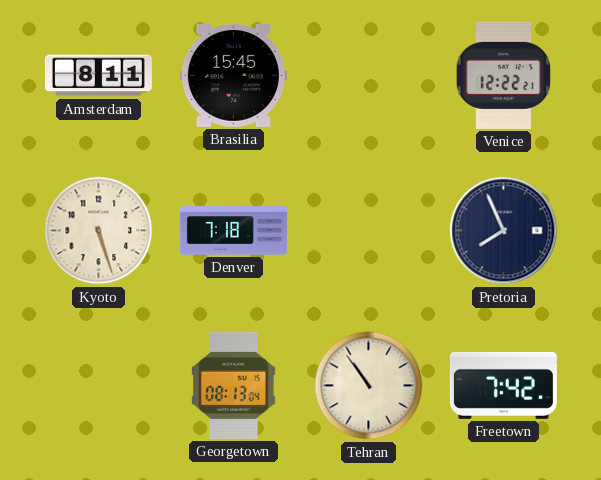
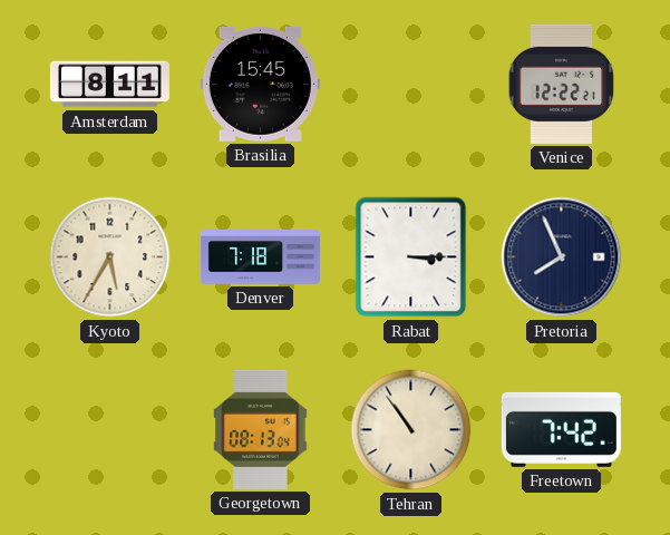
Kyoto: 5:27 -> 5:35
Rabat: none -> 3:15
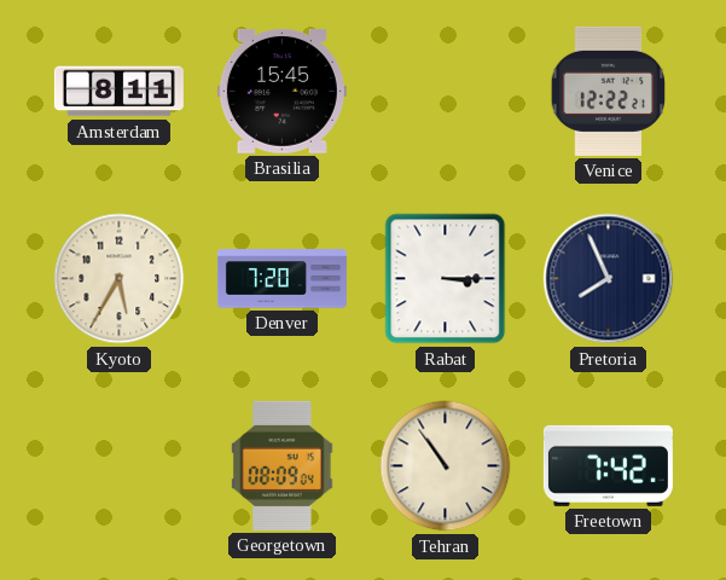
Denver: 7:18 -> 7:20
Georgetown: 08:13 -> 08:09
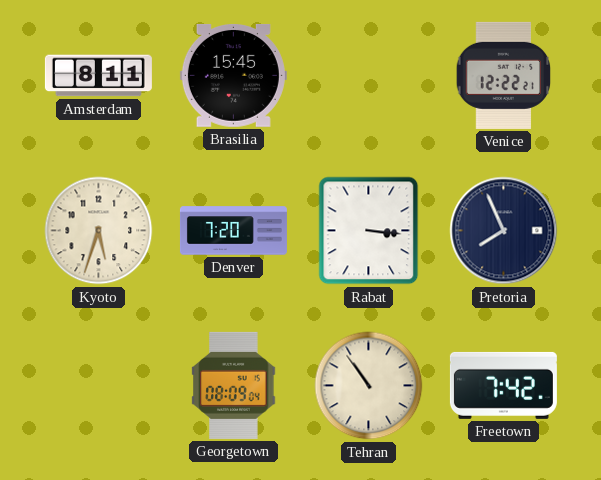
Kyoto: 5:35 -> 5:33
Rabat: 3:15 -> 3:16
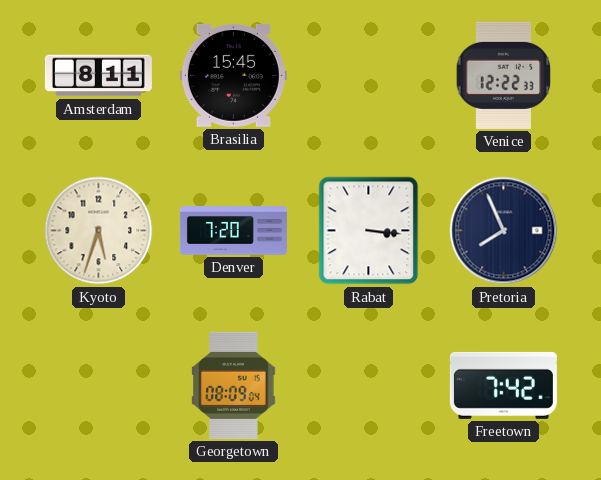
Venice: 12:22:21 -> 12:22:33
Tehran: 10:54 -> none
